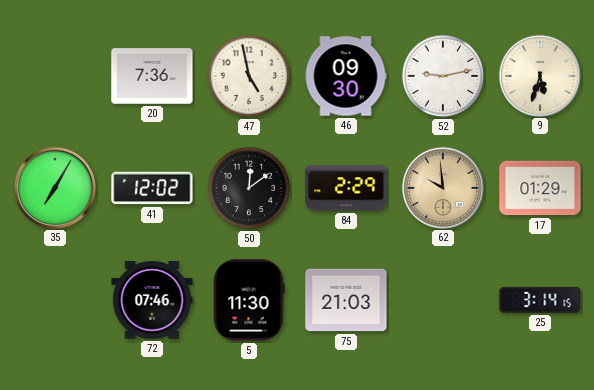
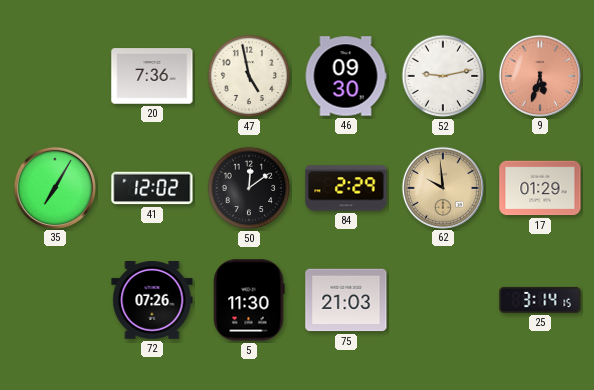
9 dial: cream -> salmon
72: 07:46 -> 07:26
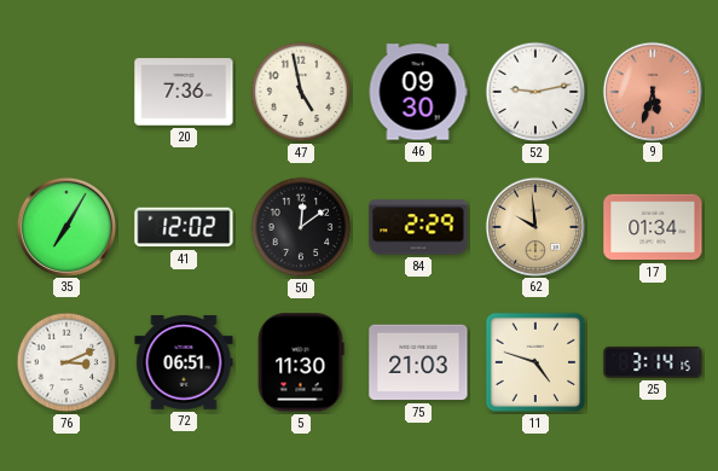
17: 01:29 -> 01:34
76: none -> 3:11
72: 07:26 -> 06:51
11: none -> 4:48
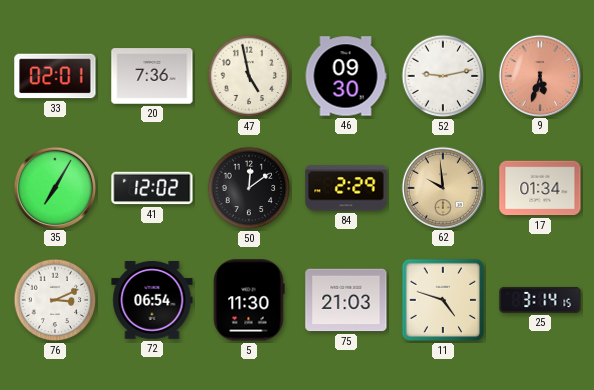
33: none -> 02:01
72: 06:51 -> 06:54
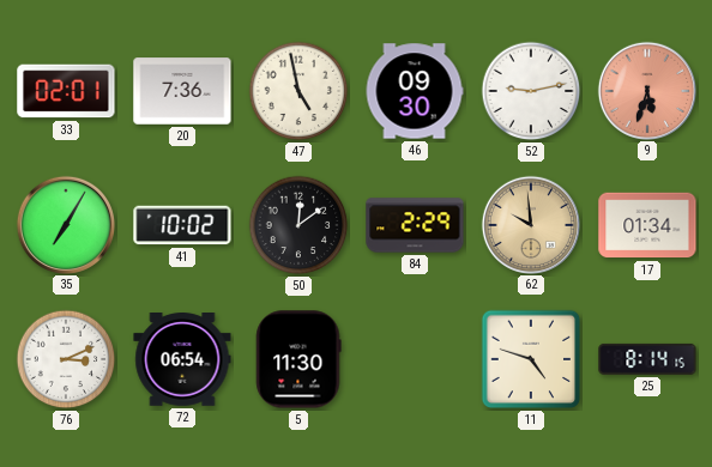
41: 12:02 -> 10:02
75: 21:03 -> none
25: 3:14 -> 8:14
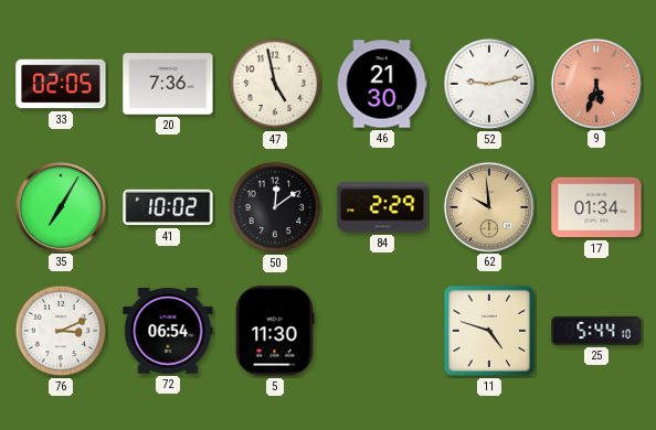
33: 02:01 -> 02:05
46: 09:30 -> 21:30
25: 8:14 -> 5:44
